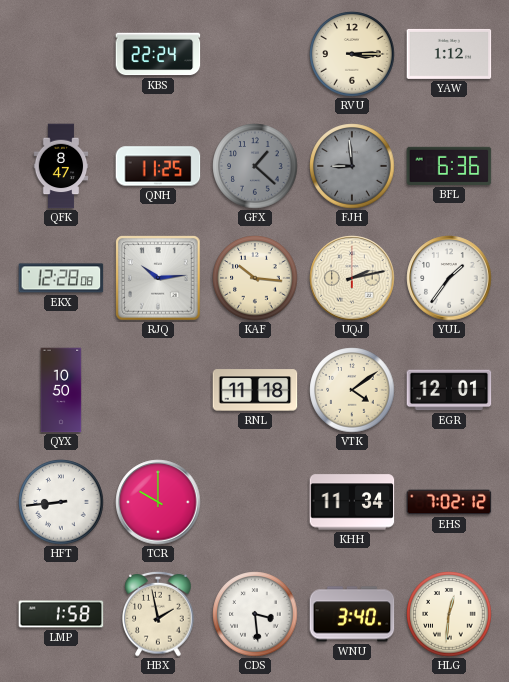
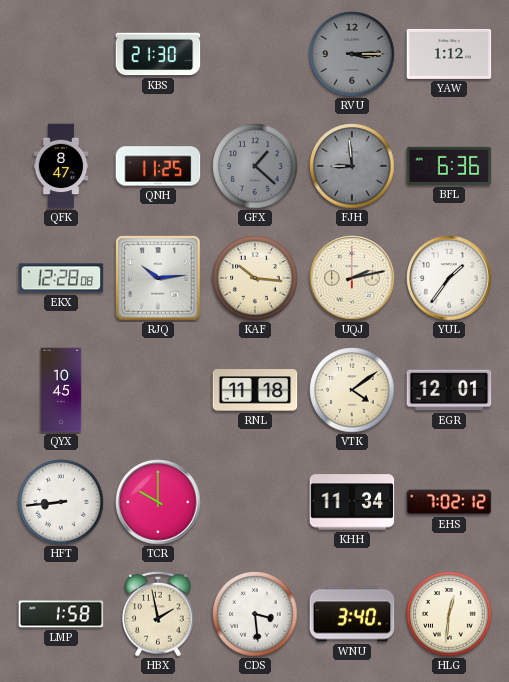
KBS: 22:24 -> 21:30
RVU dial: cream -> grey
QYX: 10:50 -> 10:45
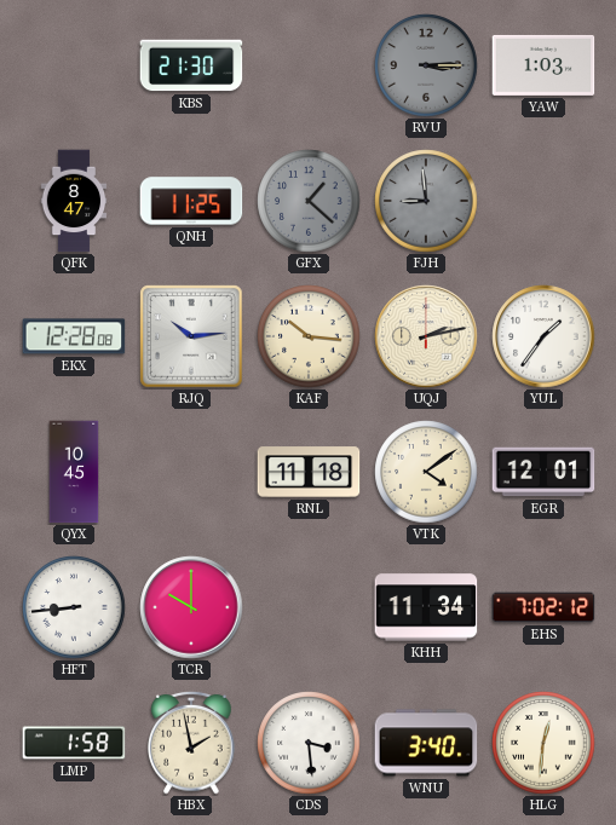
YAW: 1:12 -> 1:03
BFL: 6:36 -> none
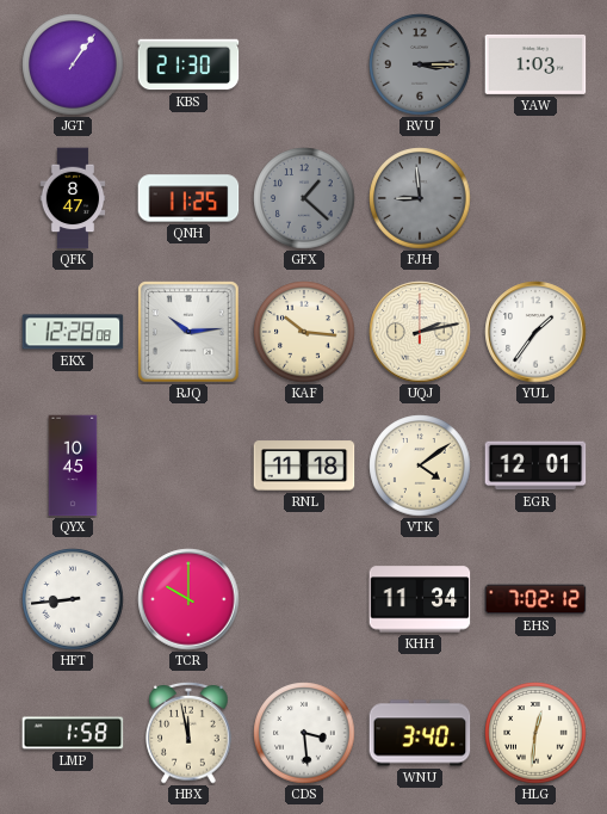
JGT: none -> 1:06
HBX: 1:58 -> 11:58
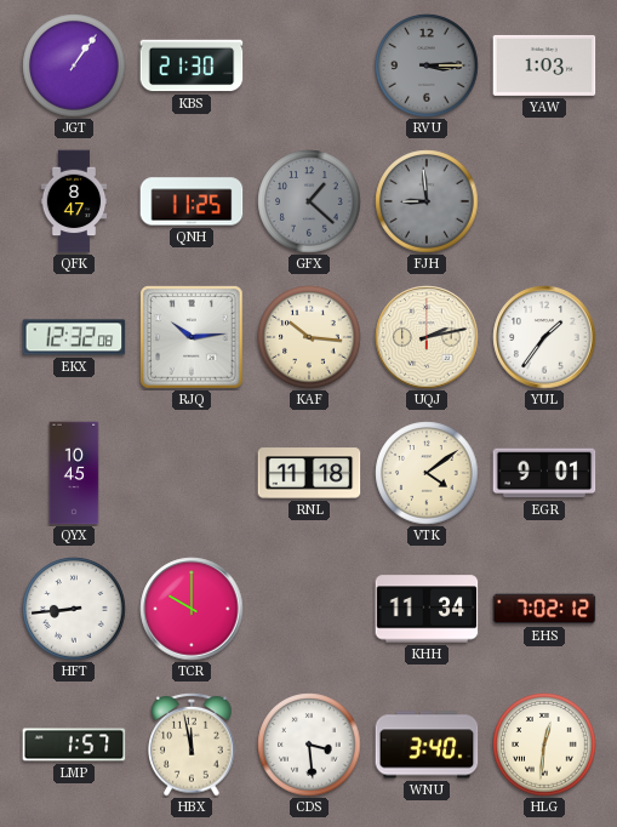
EKX: 12:28 -> 12:32
EGR: 12:01 -> 9:01
LMP: 1:58 -> 1:57
